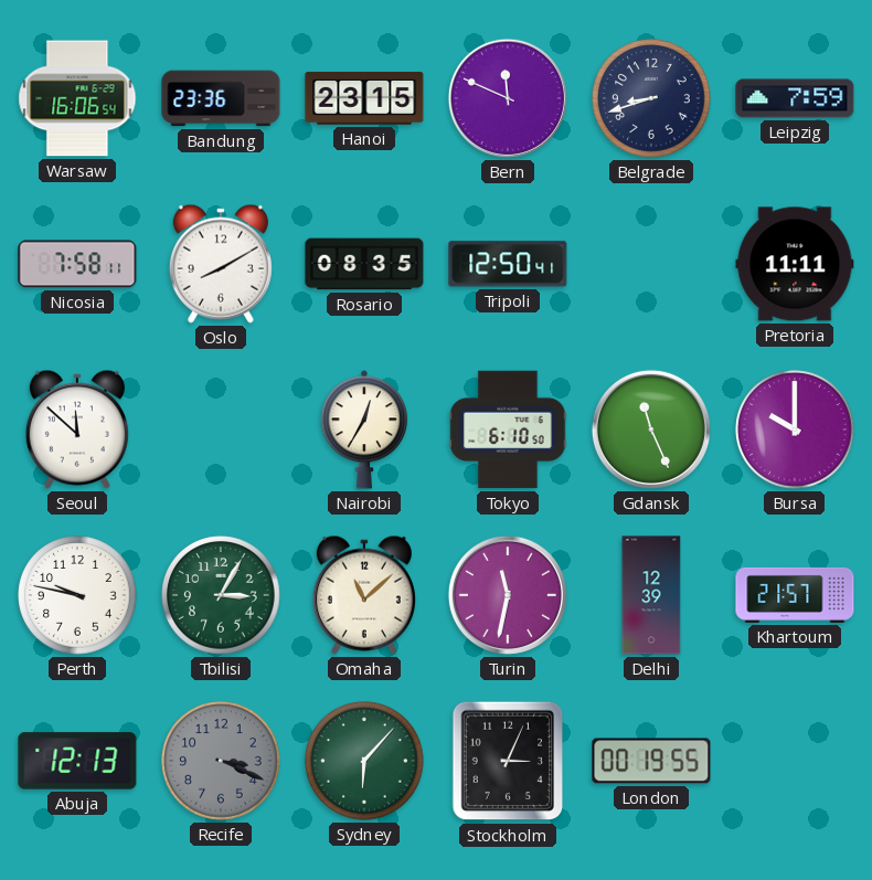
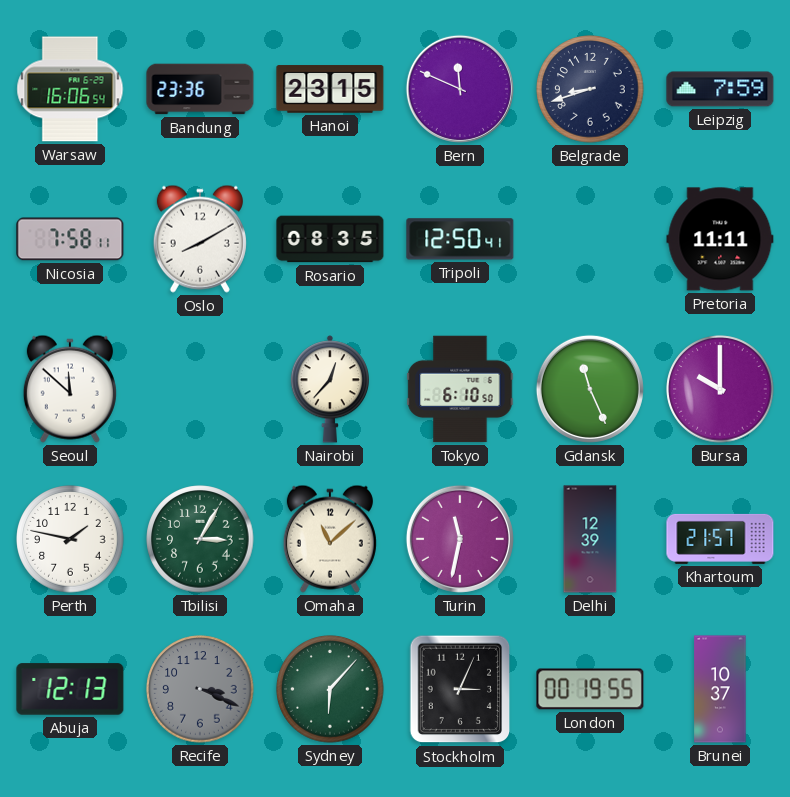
Nairobi: 12:35 -> 12:37
Perth: 9:47 -> 1:47
Brunei: none -> 10:37
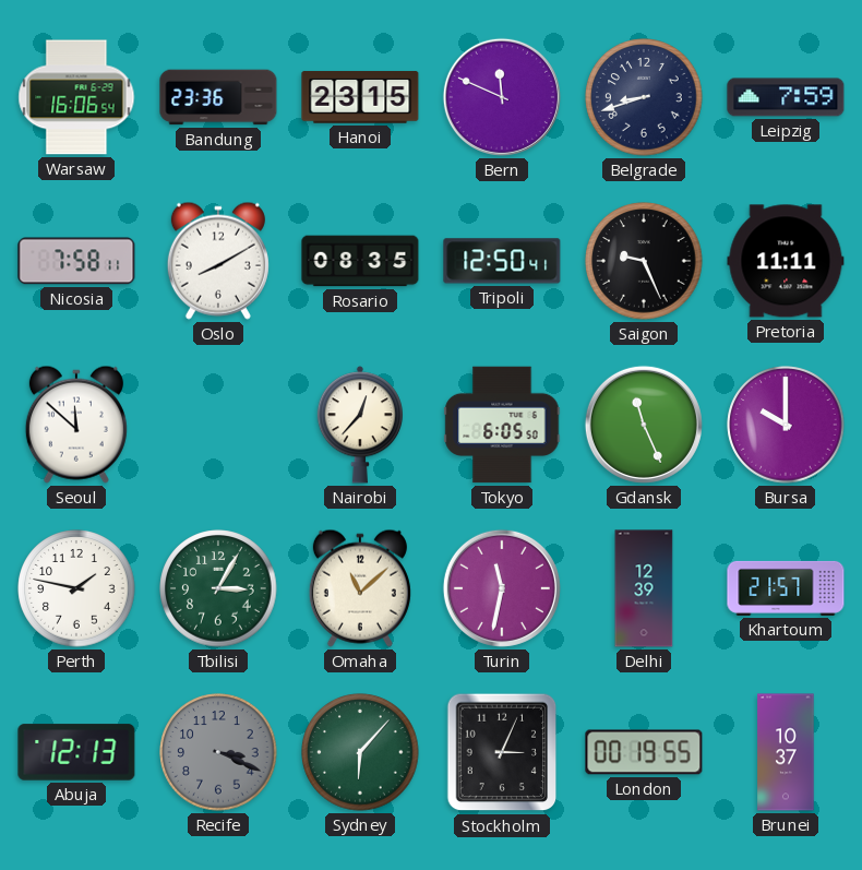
Saigon: none -> 9:26
Tokyo: 6:10 -> 6:05
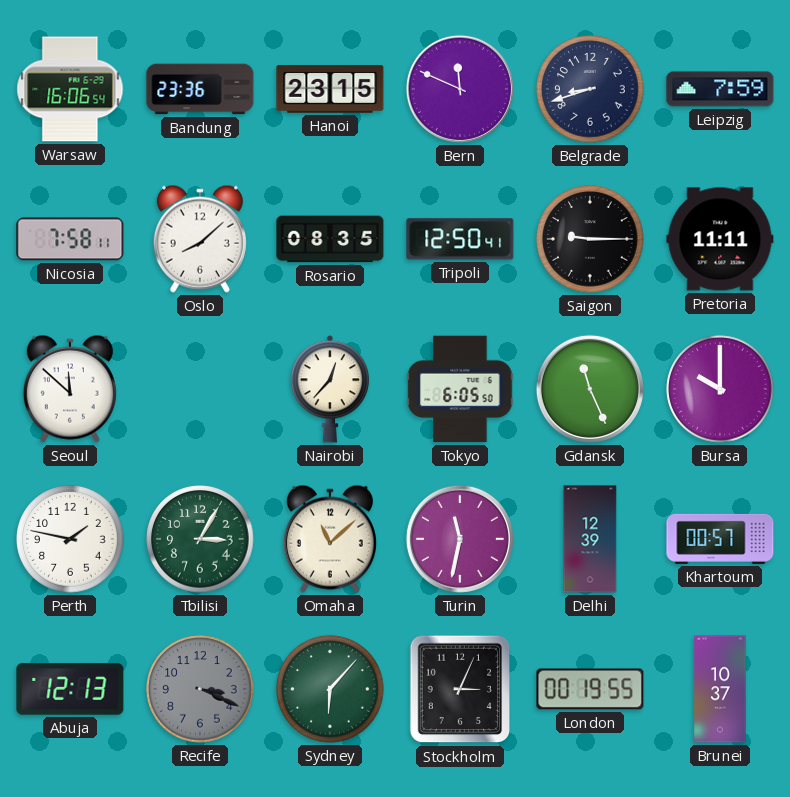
Oslo: 8:10 -> 8:08
Saigon: 9:26 -> 9:15
Khartoum: 21:57 -> 00:57
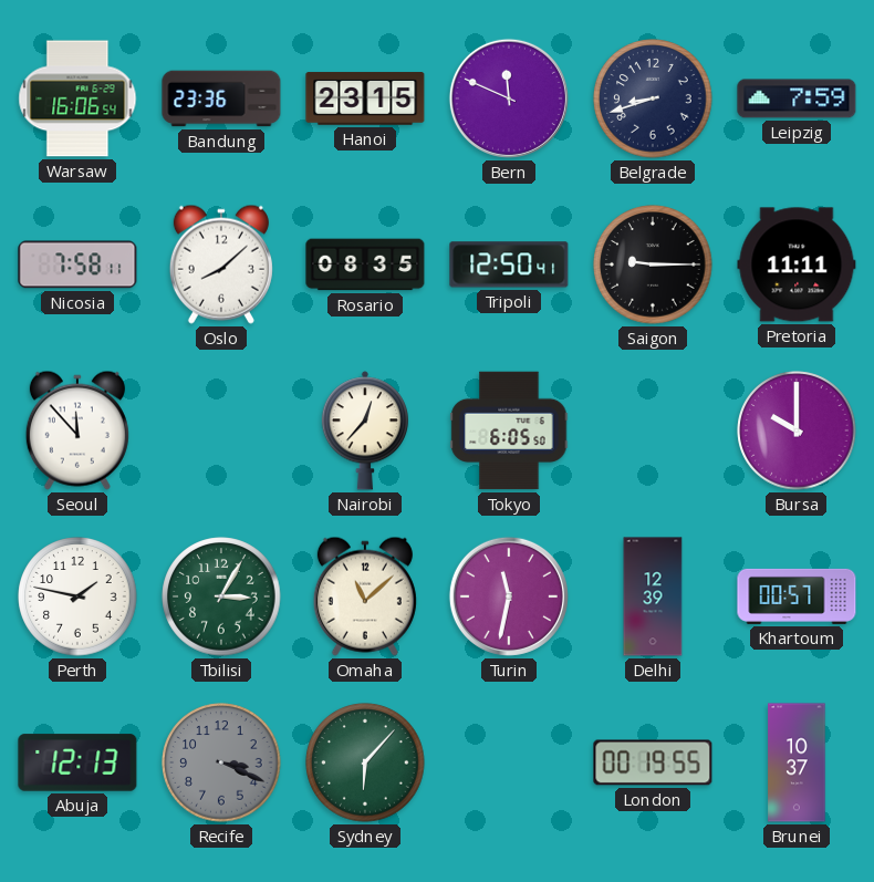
Seoul: 11:52 -> 11:53
Gdansk: 11:26 -> none
Stockholm: 3:04 -> none
